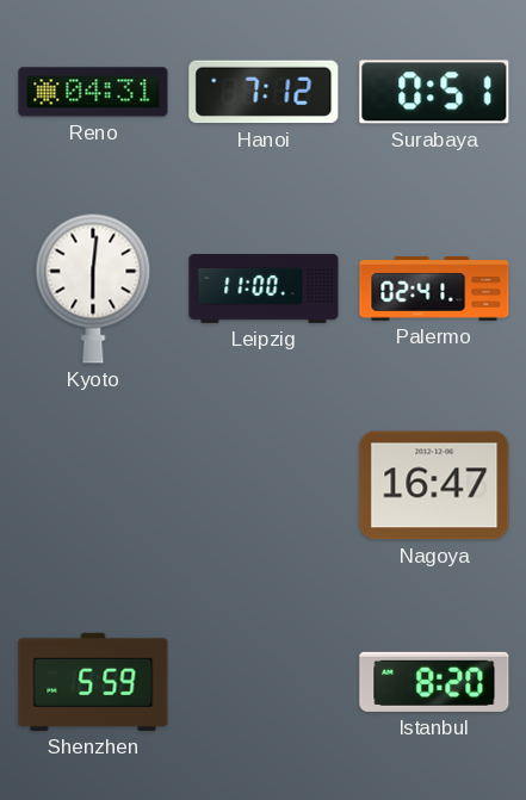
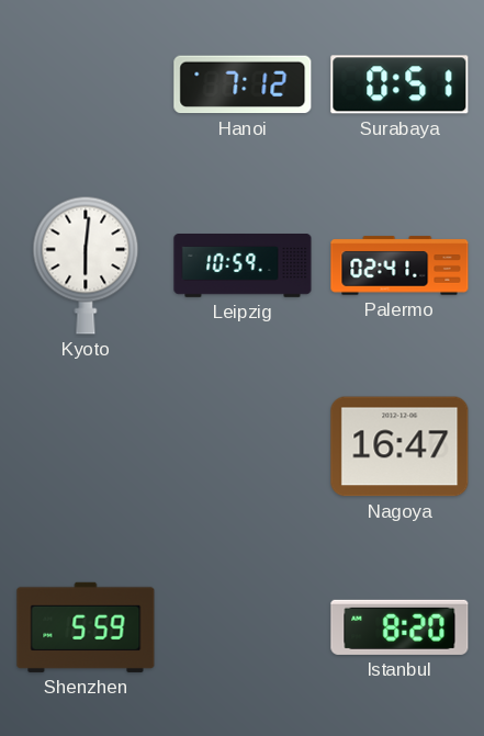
Reno: 04:31 -> none
Leipzig: 11:00 -> 10:59
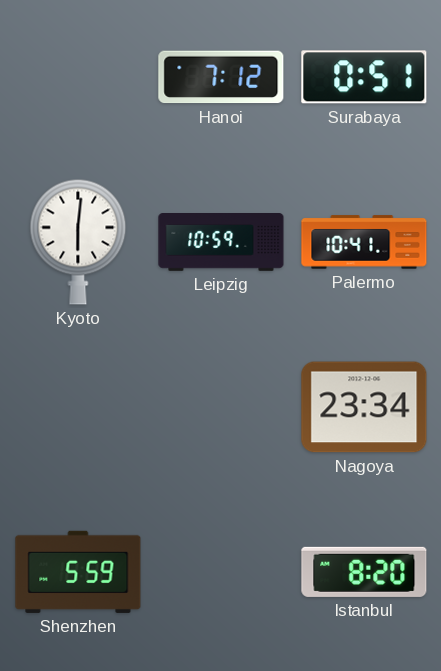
Palermo: 02:41 -> 10:41
Nagoya: 16:47 -> 23:34
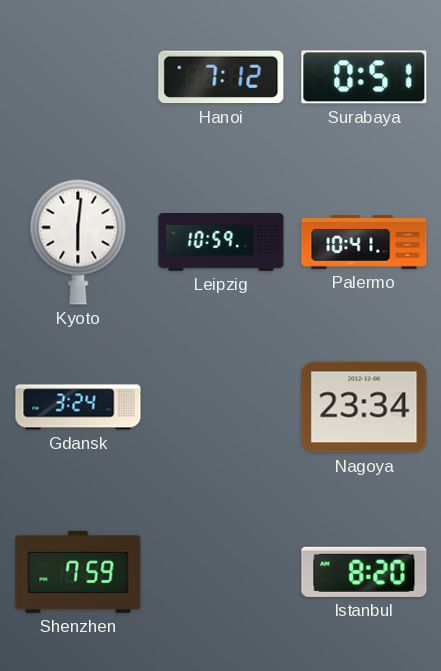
Gdansk: none -> 3:24
Shenzhen: 5:59 -> 7:59
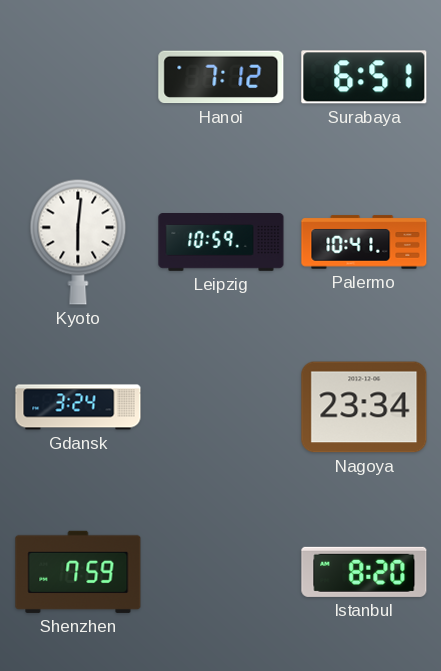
Surabaya: 0:51 -> 6:51
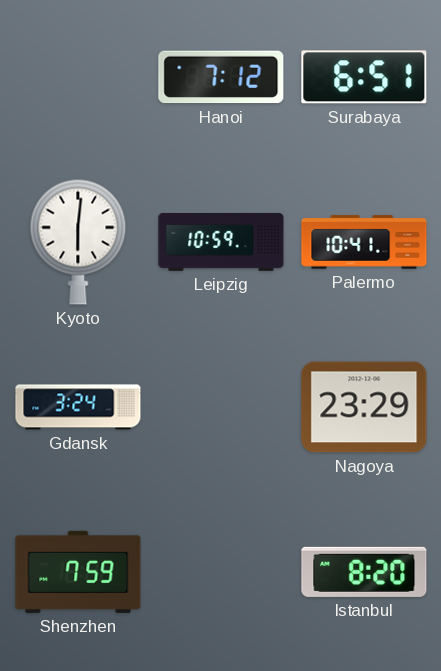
Nagoya: 23:34 -> 23:29
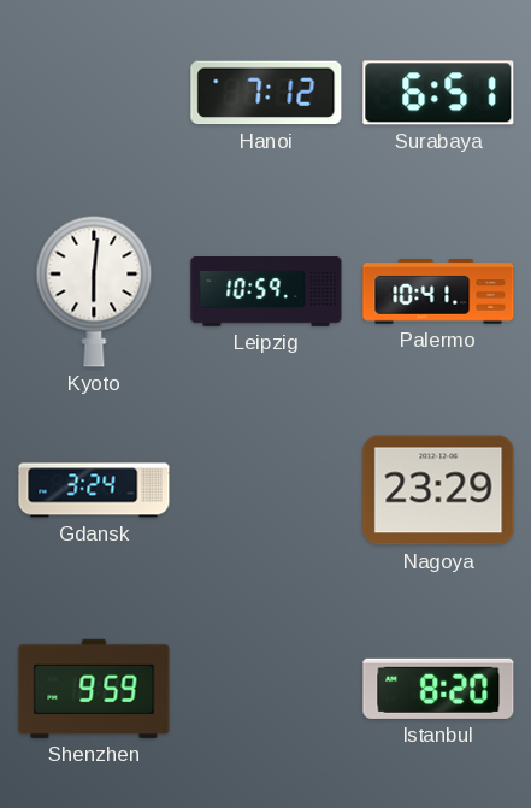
Shenzhen: 7:59 -> 9:59
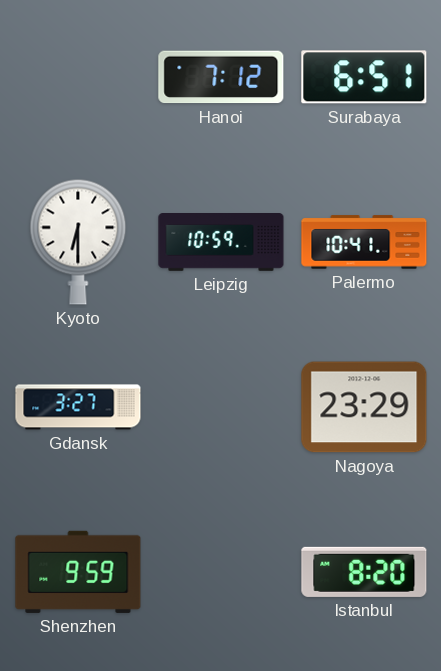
Kyoto: 6:01 -> 6:30
Gdansk: 3:24 -> 3:27
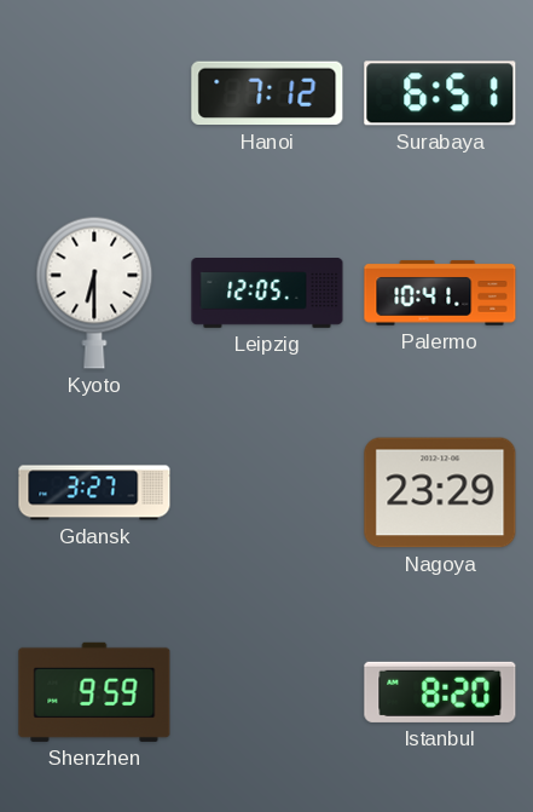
Leipzig: 10:59 -> 12:05
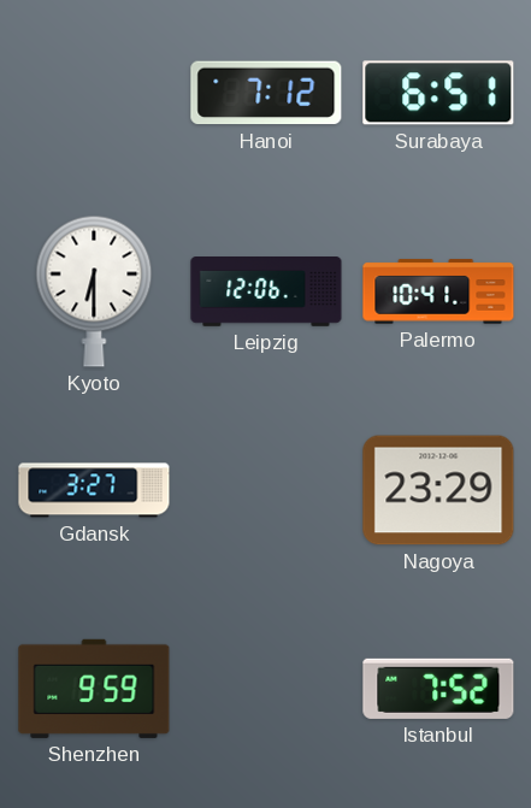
Leipzig: 12:05 -> 12:06
Istanbul: 8:20 -> 7:52
